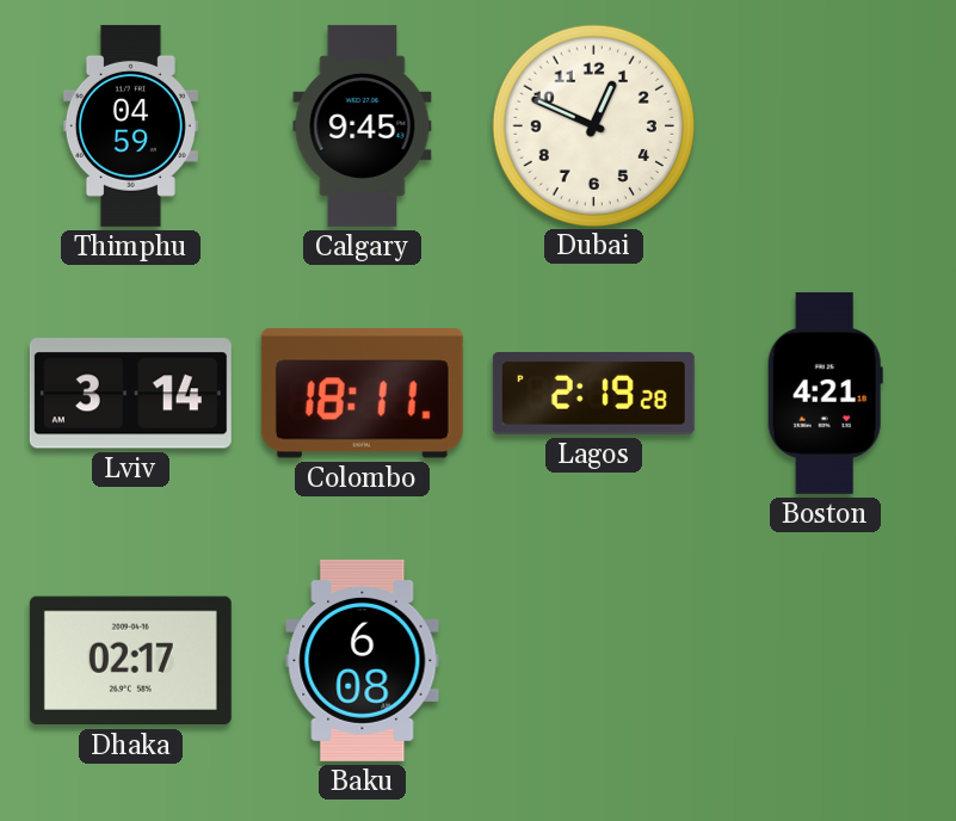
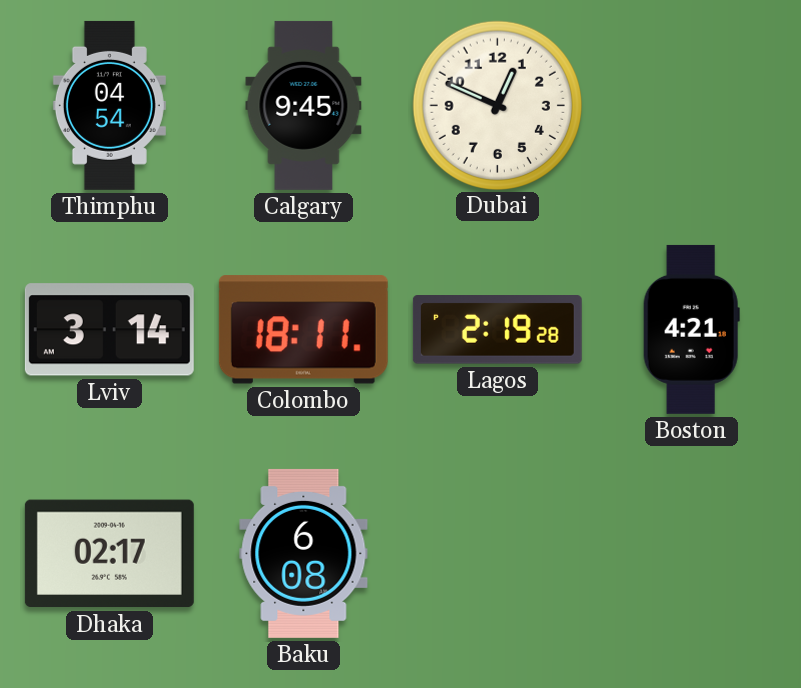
Thimphu: 04:59 -> 04:54
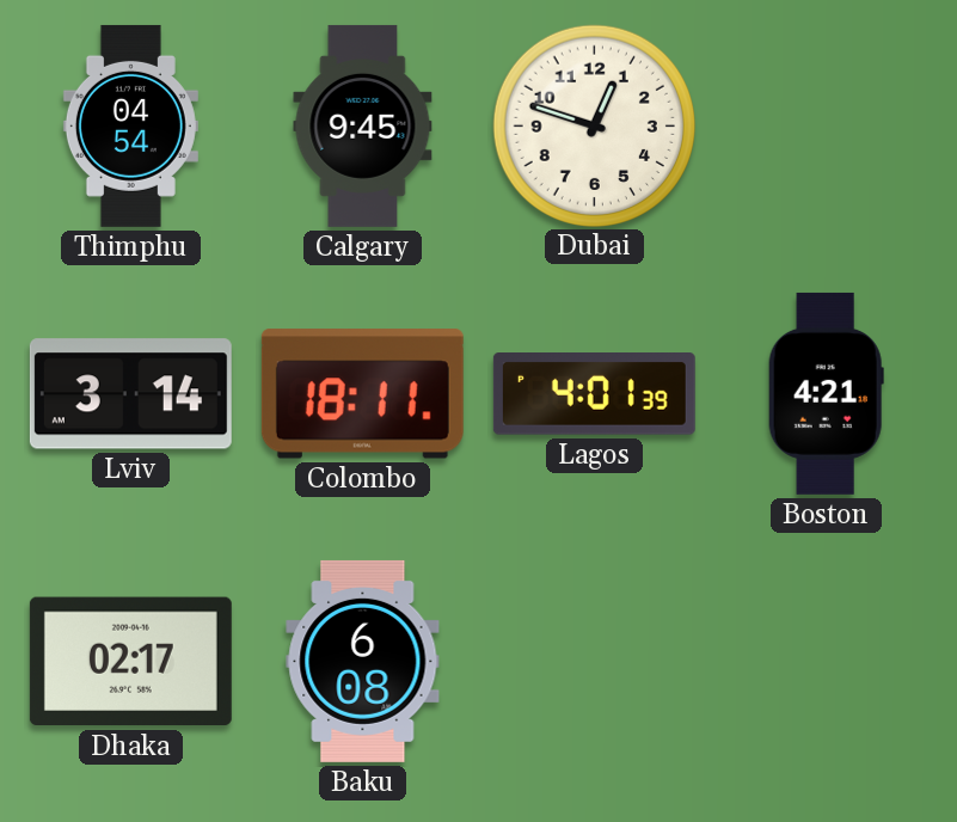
Dubai: 12:49 -> 12:48
Lagos: 2:19 -> 4:01
